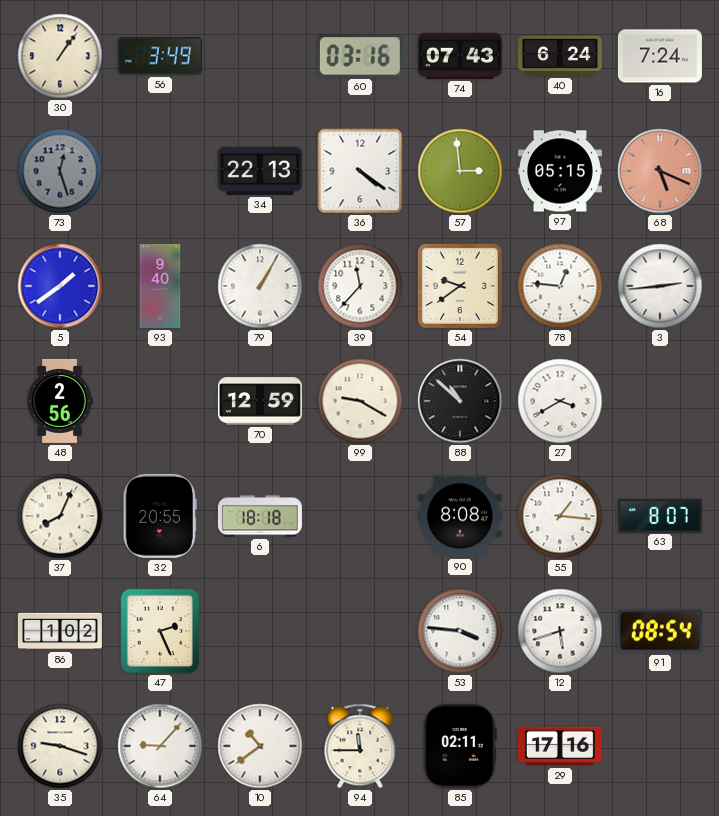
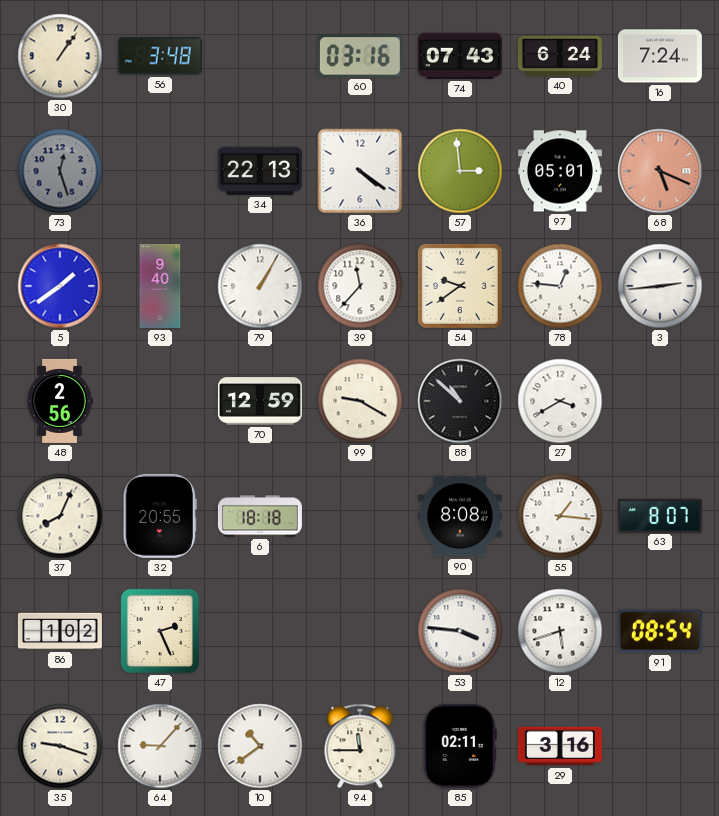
56: 3:49 -> 3:48
97: 05:15 -> 05:01
29: 17:16 -> 3:16
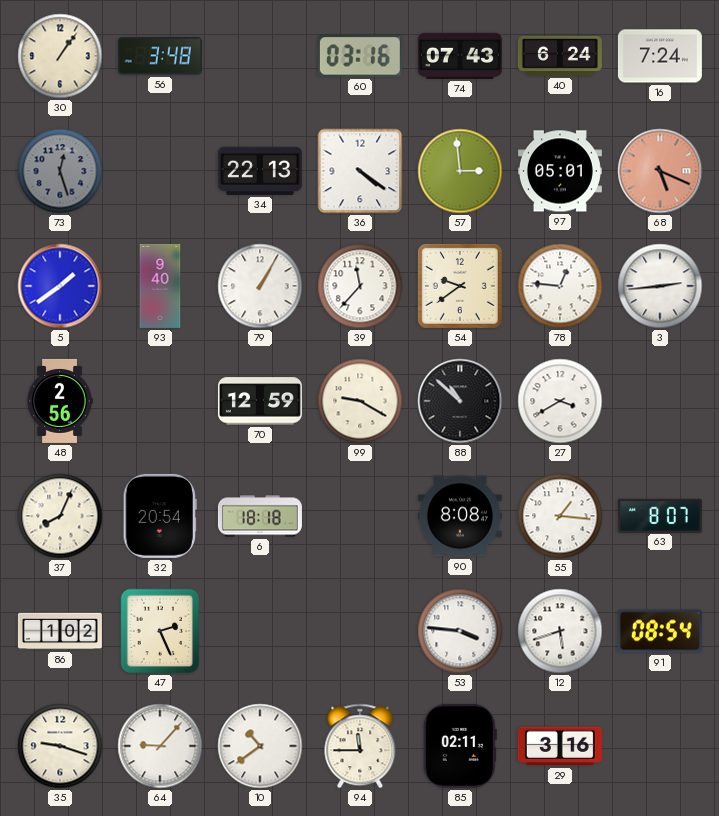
32: 20:55 -> 20:54
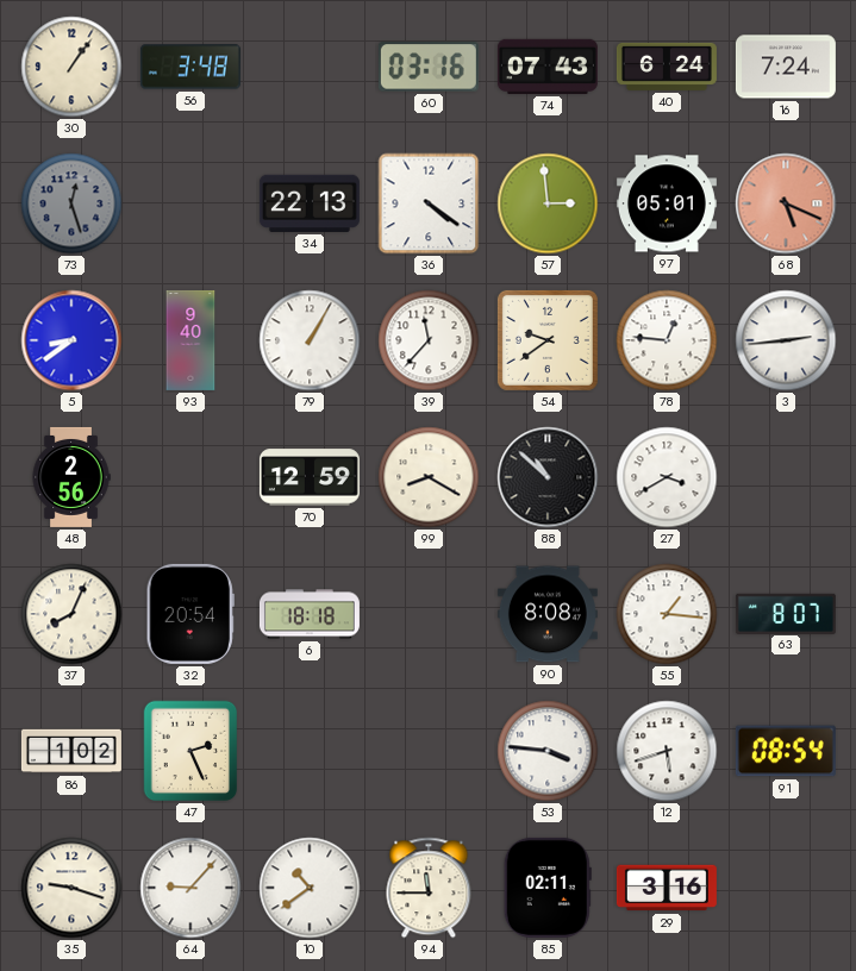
5: 1:39 -> 8:39
99: 9:20 -> 8:20
